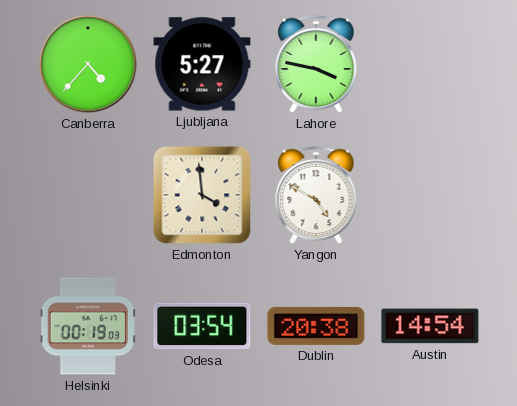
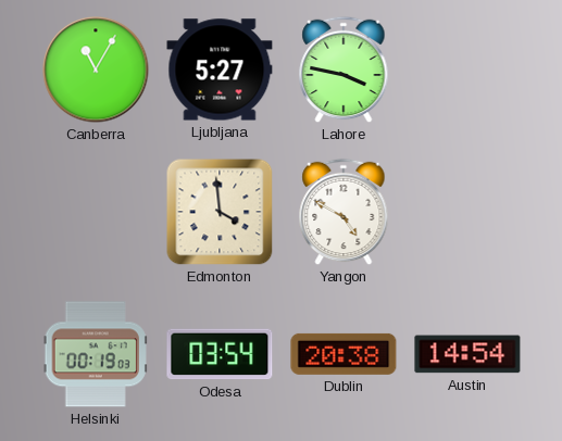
Canberra: 4:37 -> 11:05
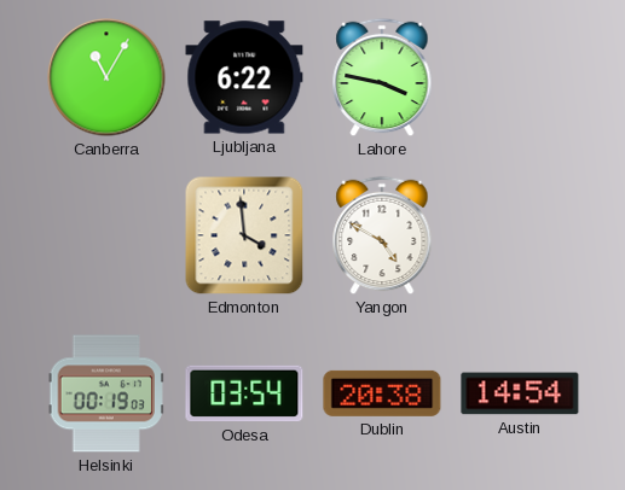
Ljubljana: 5:27 -> 6:22
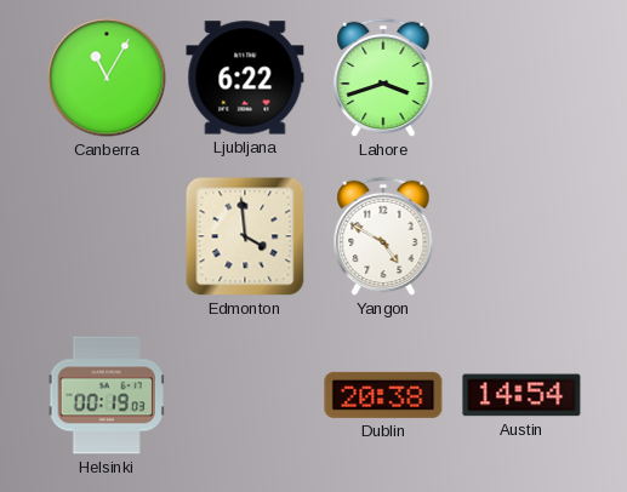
Lahore: 3:47 -> 3:42
Odesa: 03:54 -> none
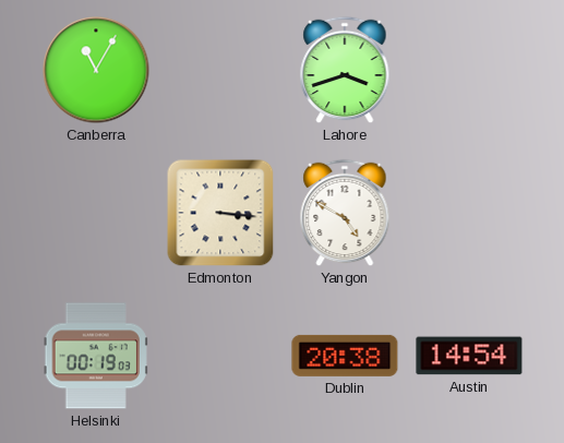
Ljubljana: 6:22 -> none
Edmonton: 3:59 -> 3:16
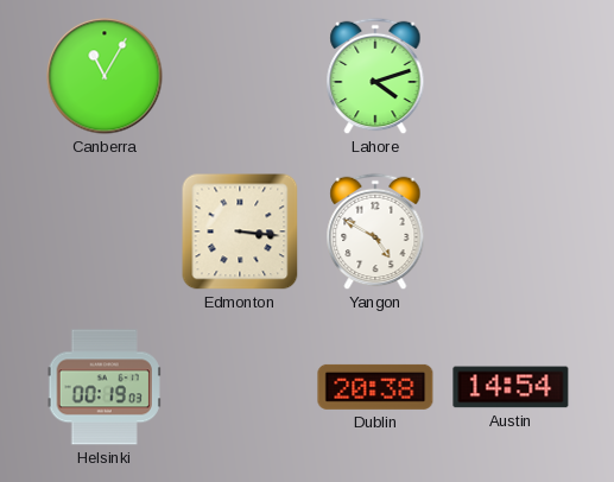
Lahore: 3:42 -> 4:12
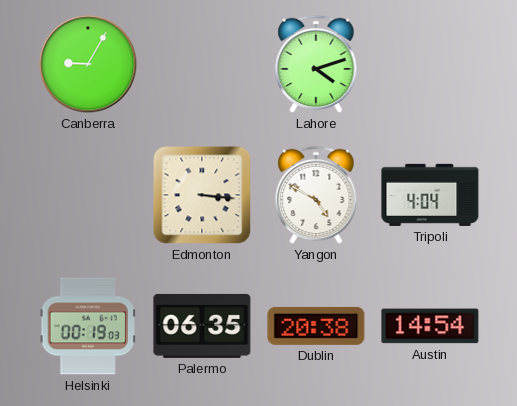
Canberra: 11:05 -> 9:05
Tripoli: none -> 4:04
Palermo: none -> 06:35
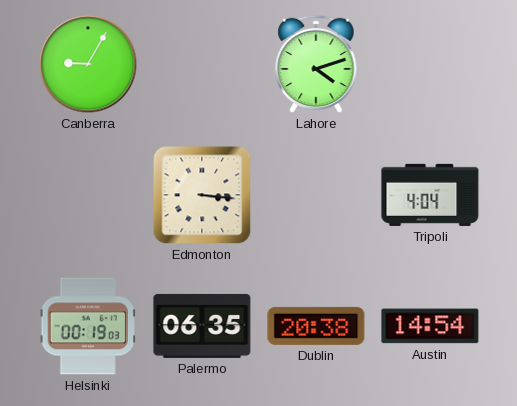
Yangon: 4:50 -> none
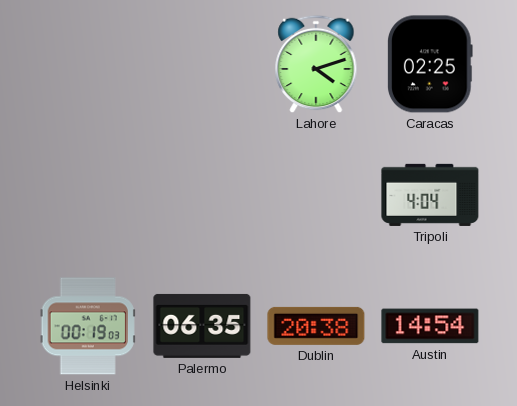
Canberra: 9:05 -> none
Caracas: none -> 02:25
Edmonton: 3:16 -> none
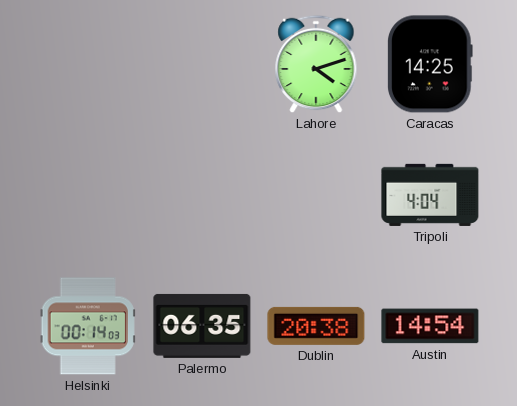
Caracas: 02:25 -> 14:25
Helsinki: 00:19 -> 00:14
